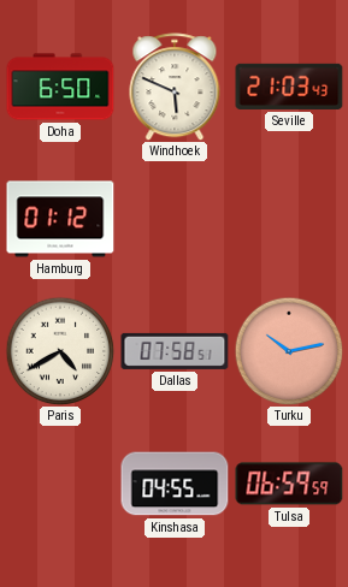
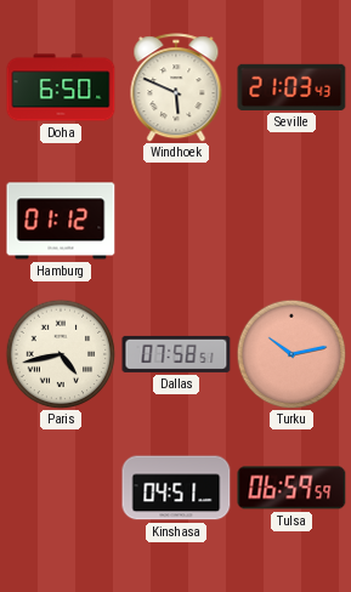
Paris: 4:40 -> 4:43
Kinshasa: 04:55 -> 04:51
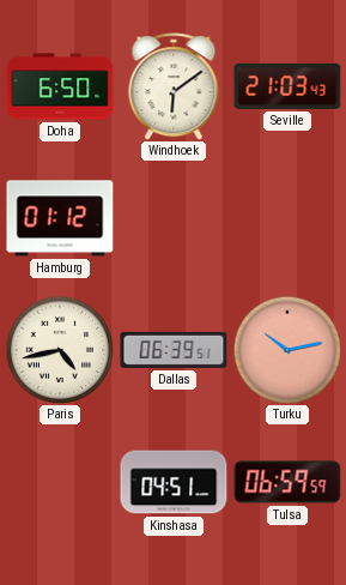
Windhoek: 5:49 -> 6:09
Dallas: 07:58 -> 06:39
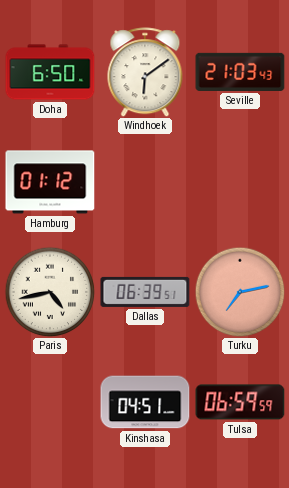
Turku: 10:13 -> 7:13
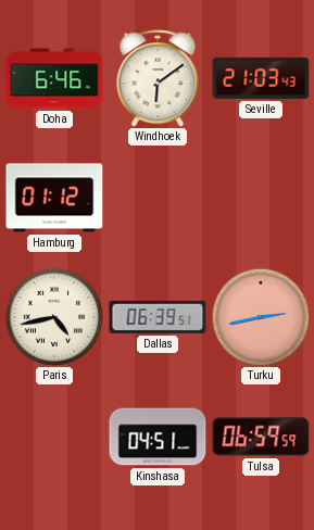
Doha: 6:50 -> 6:46
Turku: 7:13 -> 2:43
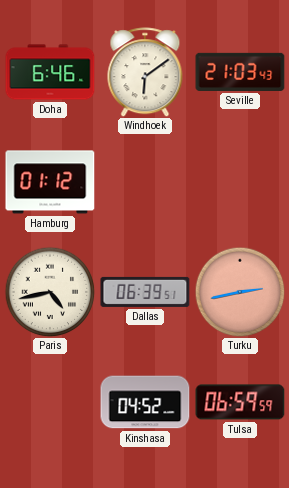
Kinshasa: 04:51 -> 04:52
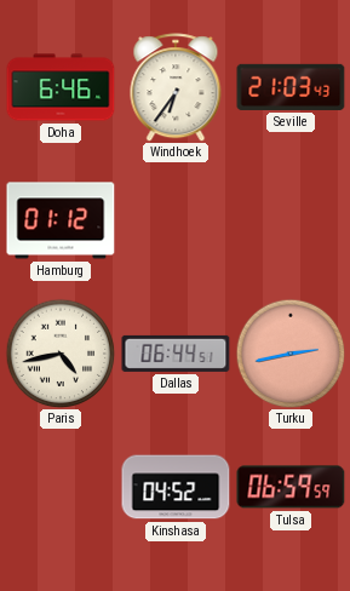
Windhoek: 6:09 -> 6:36
Dallas: 06:39 -> 06:44
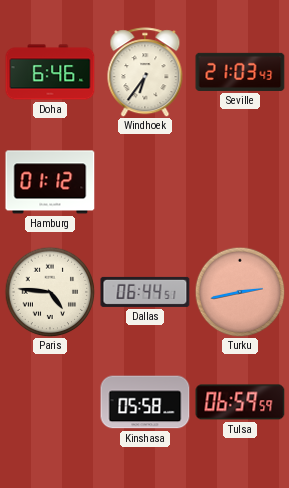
Paris: 4:43 -> 4:46
Kinshasa: 04:52 -> 05:58
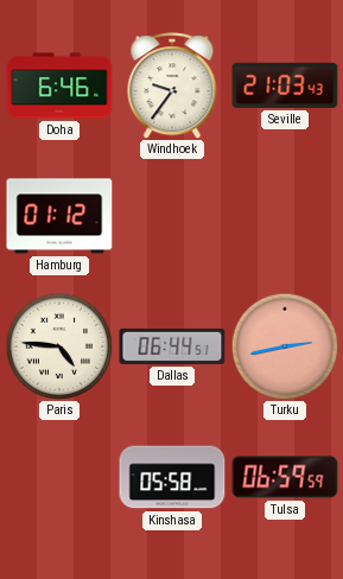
Windhoek: 6:36 -> 9:36
